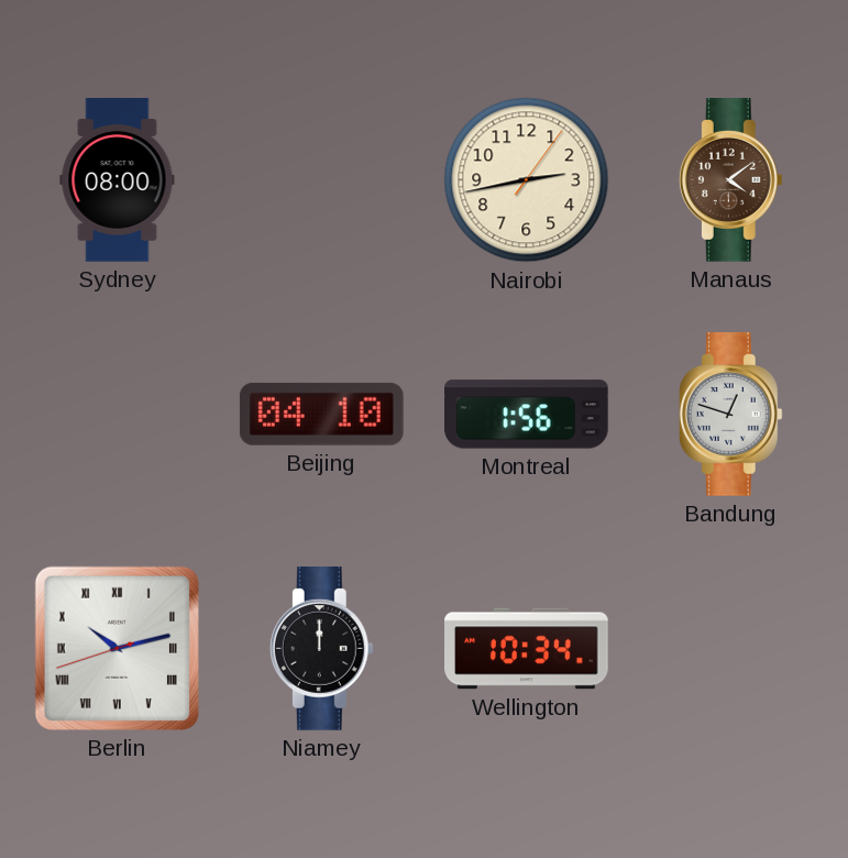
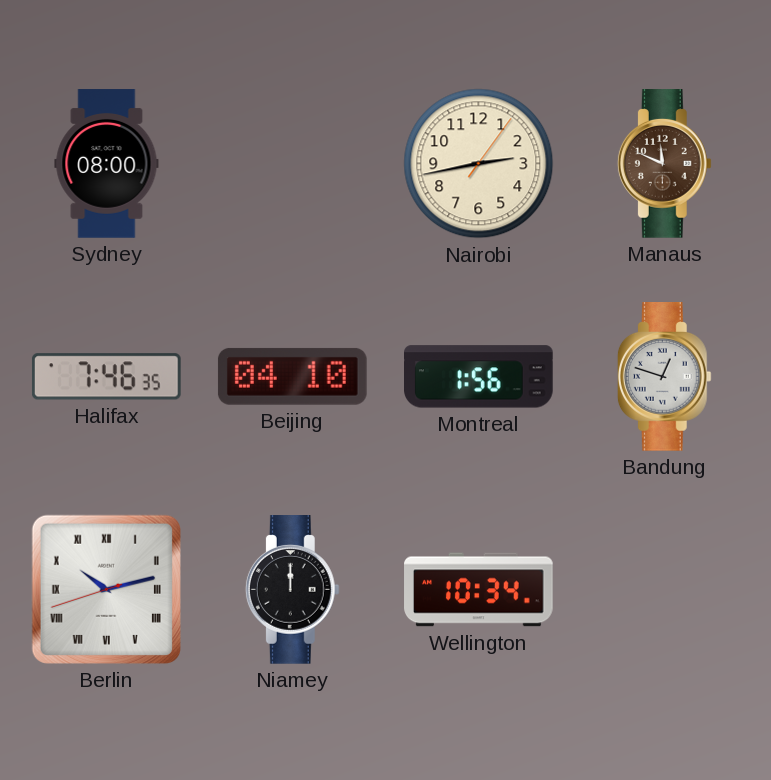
Manaus: 4:09 -> 11:49
Halifax: none -> 7:46
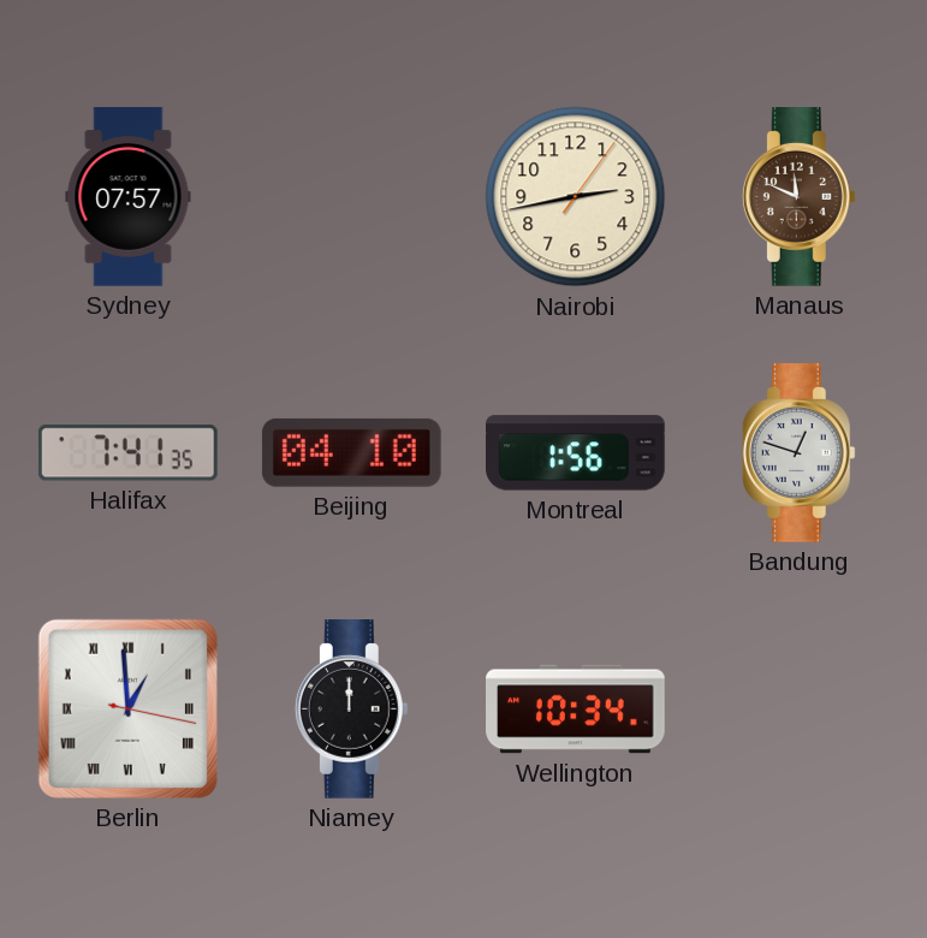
Sydney: 08:00 -> 07:57
Halifax: 7:46 -> 7:41
Berlin: 10:12 -> 12:59
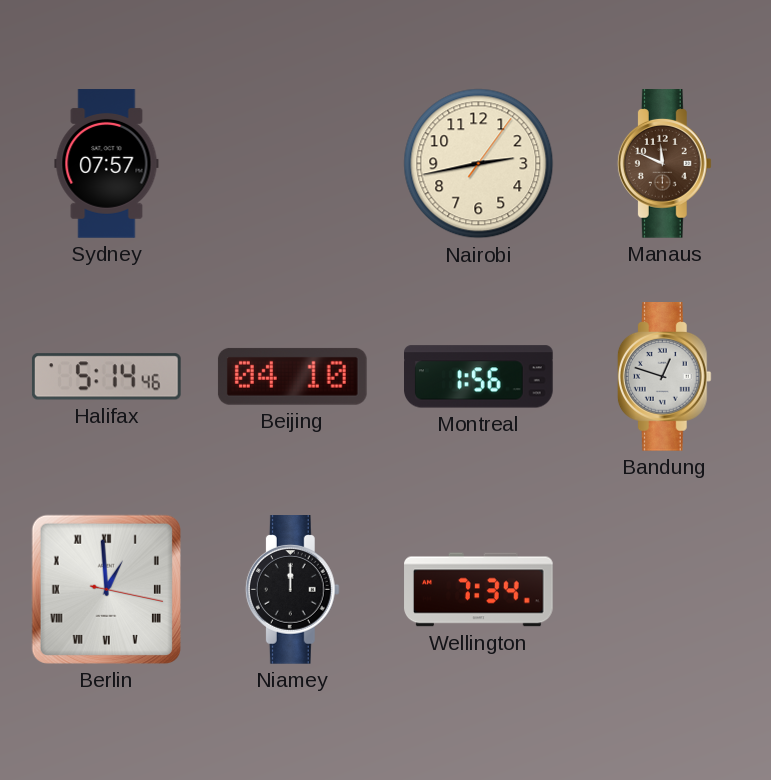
Halifax: 7:41 -> 5:14
Wellington: 10:34 -> 7:34
